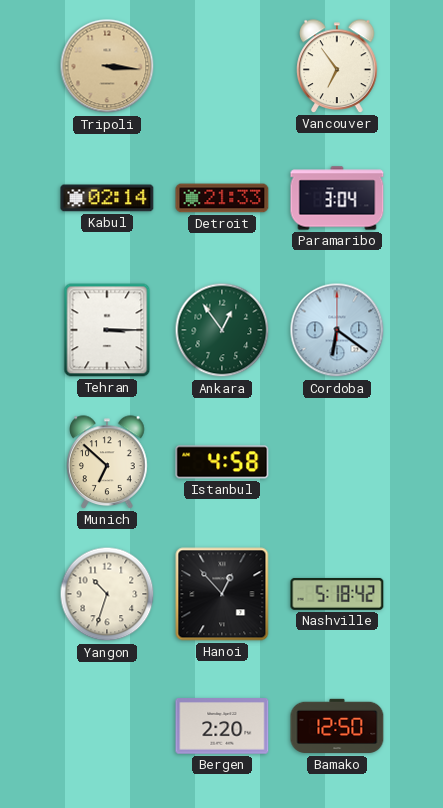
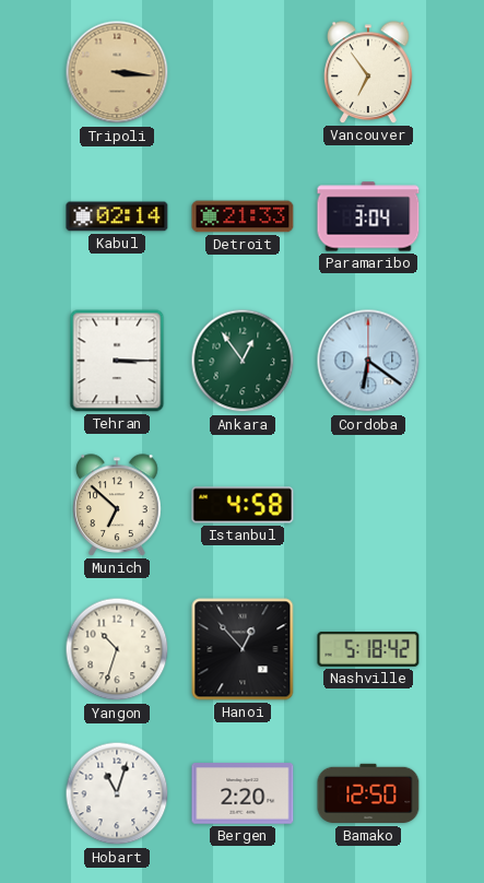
Hobart: none -> 11:03
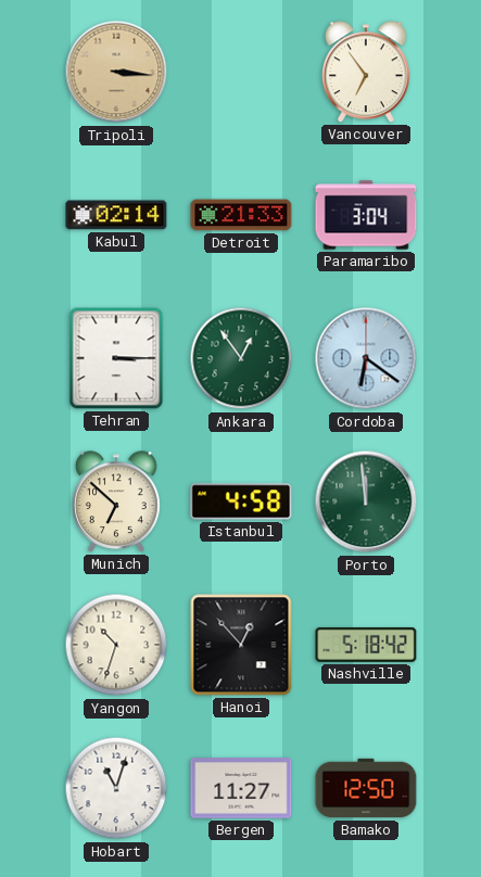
Porto: none -> 11:59
Bergen: 2:20 -> 11:27
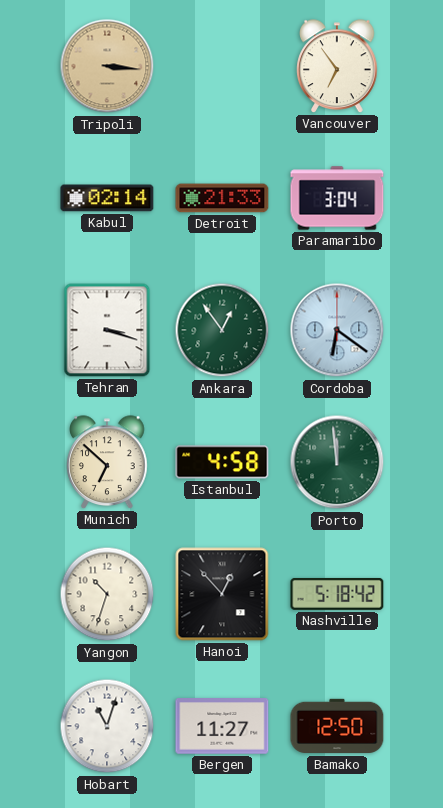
Tehran: 3:15 -> 3:18
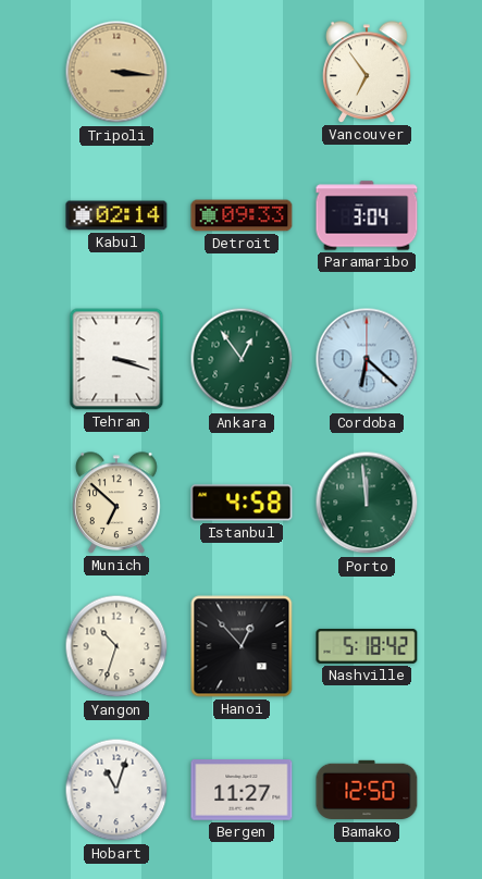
Detroit: 21:33 -> 09:33
Cordoba: 6:21 -> 6:22
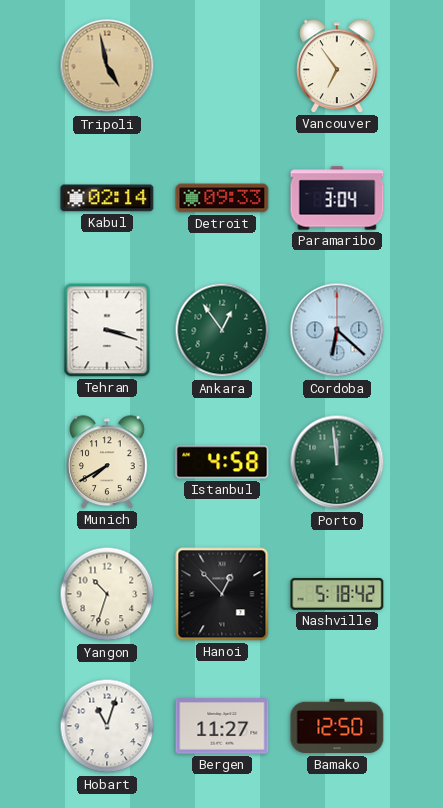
Tripoli: 3:16 -> 4:58
Munich: 6:52 -> 7:40
